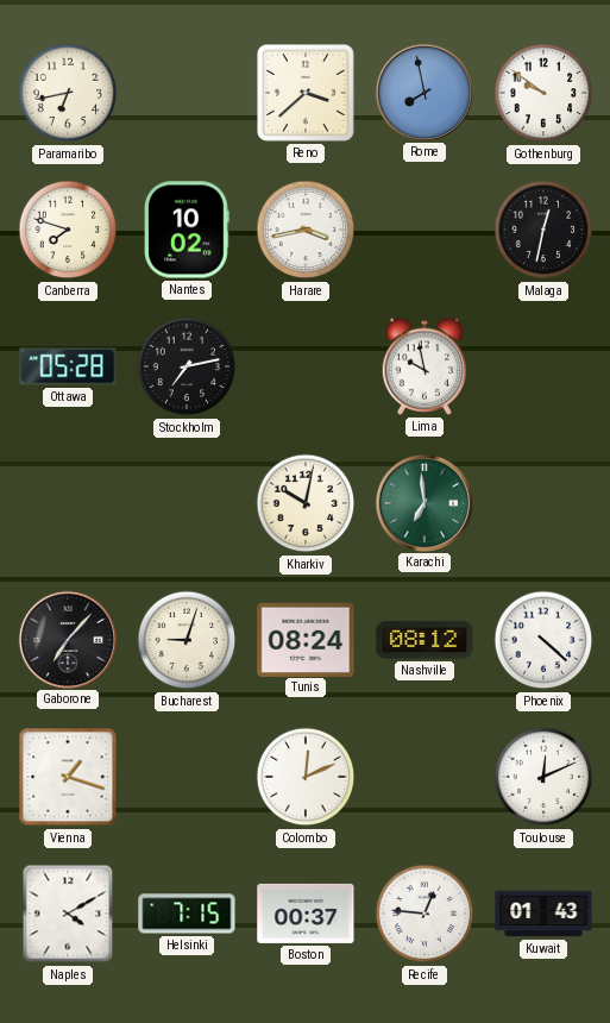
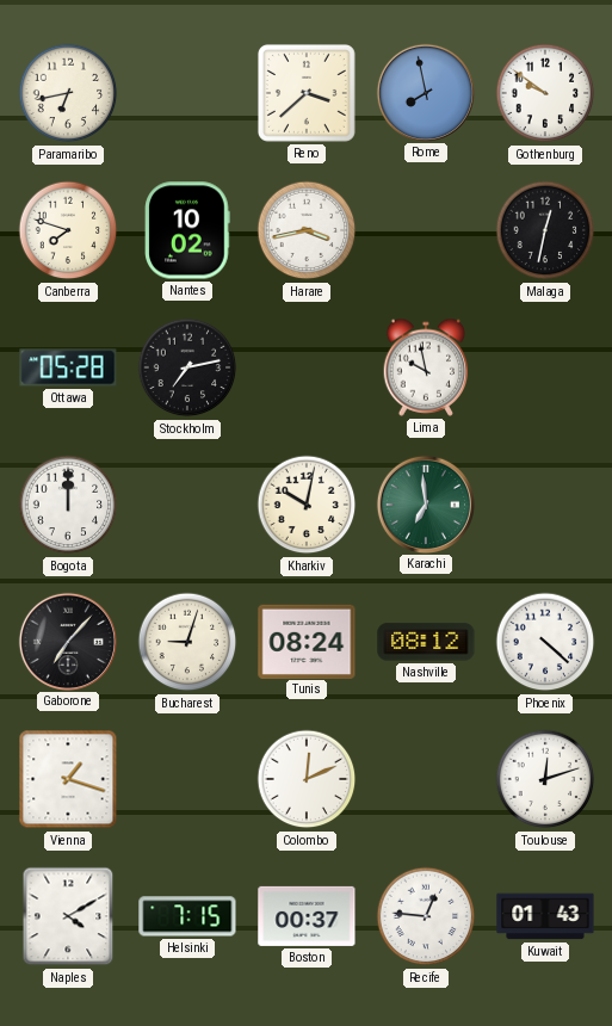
Bogota: none -> 12:00
Toulouse: 12:11 -> 12:12
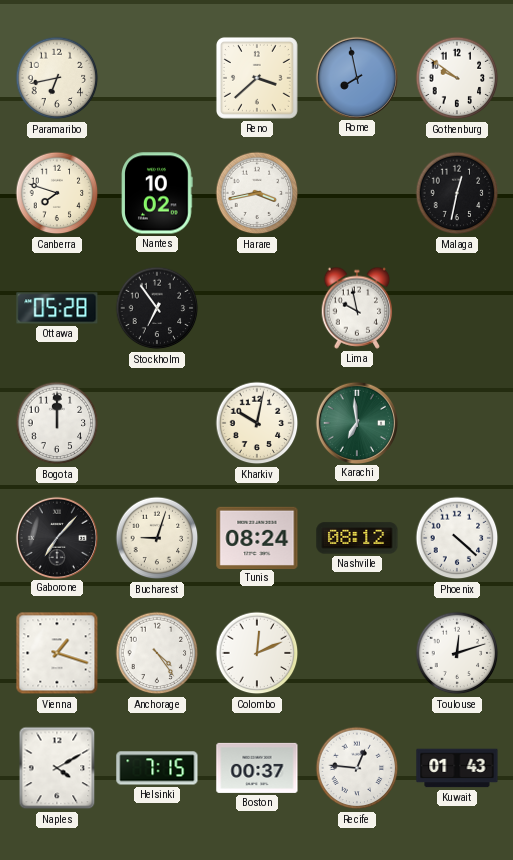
Stockholm: 7:13 -> 6:54
Anchorage: none -> 4:24
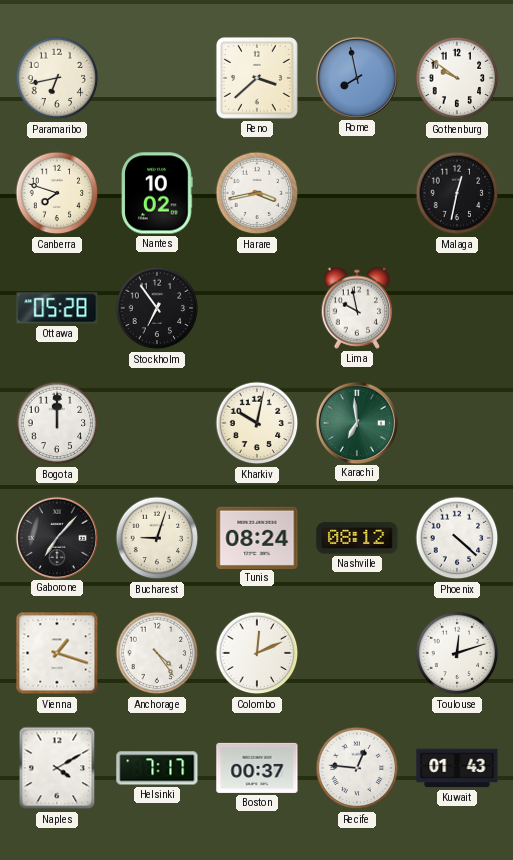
Helsinki: 7:15 -> 7:17
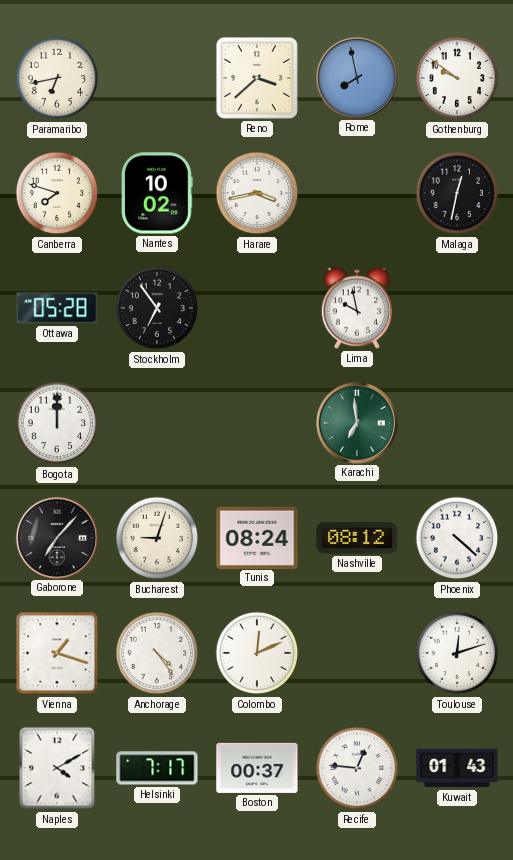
Kharkiv: 10:02 -> none
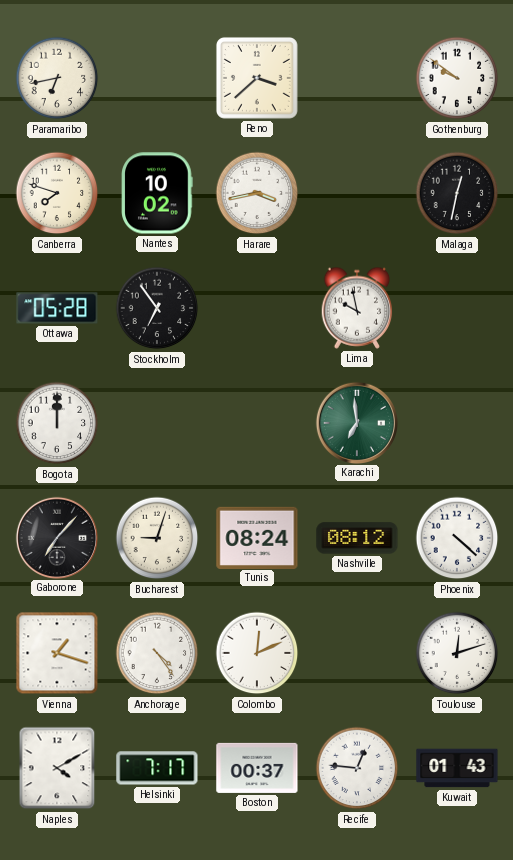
Rome: 7:58 -> none
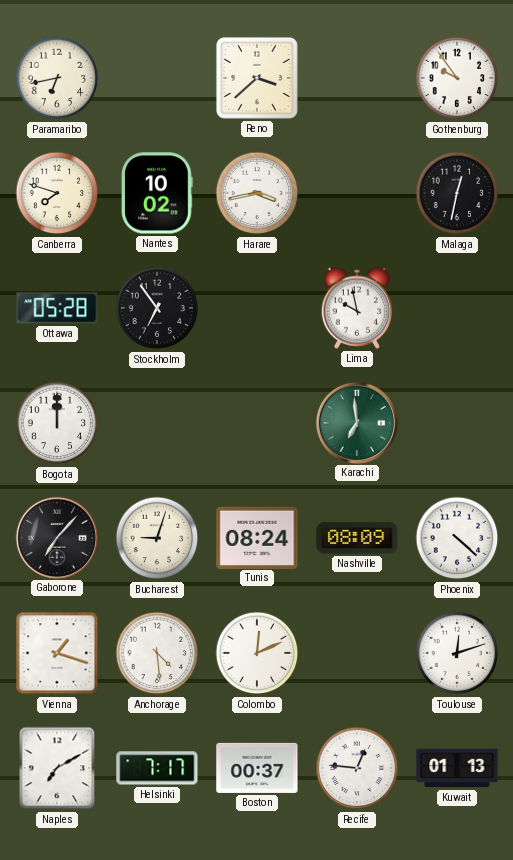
Gothenburg: 9:51 -> 9:54
Nashville: 08:12 -> 08:09
Anchorage: 4:24 -> 4:29
Naples: 4:10 -> 7:10
Kuwait: 01:43 -> 01:13
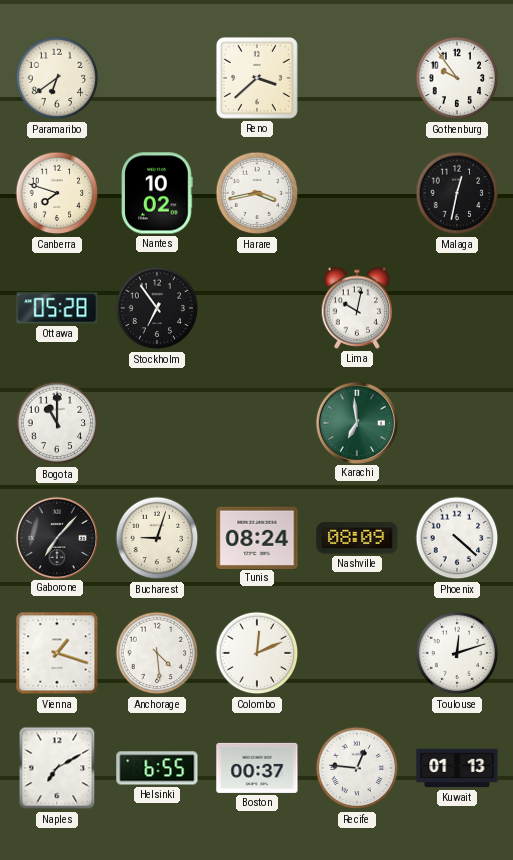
Paramaribo: 6:43 -> 6:39
Lima: 9:58 -> 10:02
Bogota: 12:00 -> 11:00
Helsinki: 7:17 -> 6:55
